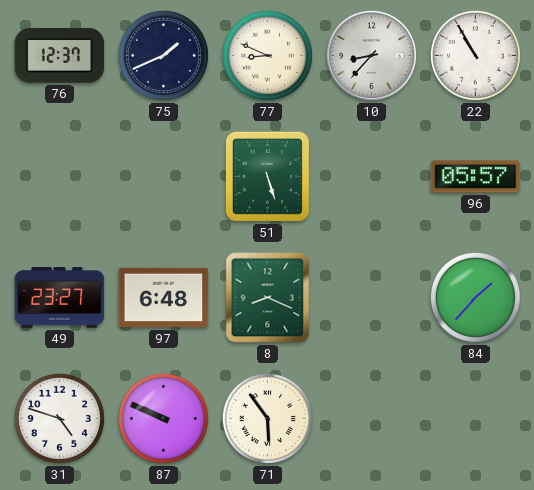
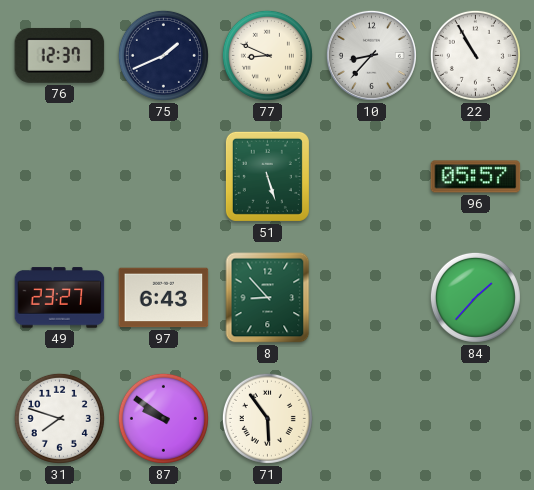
97: 6:48 -> 6:43
8: 8:19 -> 8:53
31: 4:48 -> 7:48
87: 9:49 -> 9:51
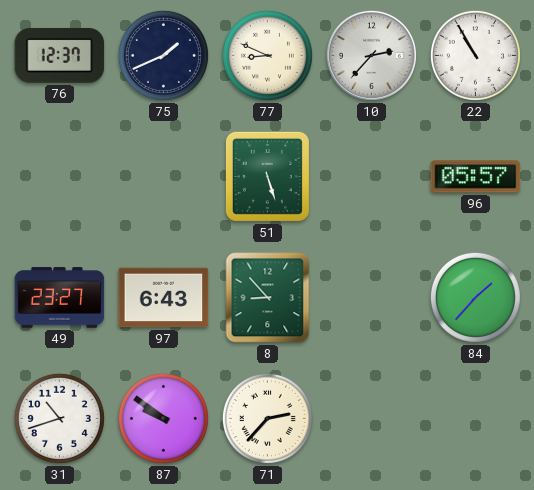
10: 8:37 -> 2:37
31: 7:48 -> 10:42
71: 5:54 -> 2:37
